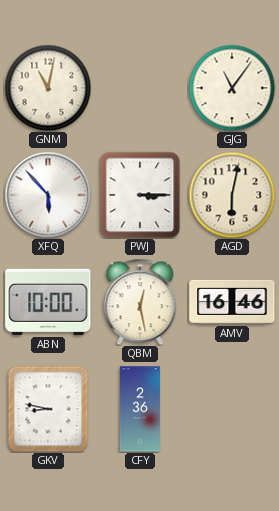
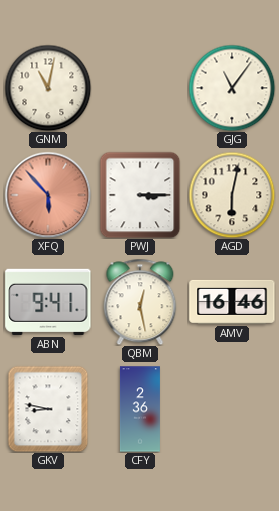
XFQ dial: white -> salmon
ABN: 10:00 -> 9:41
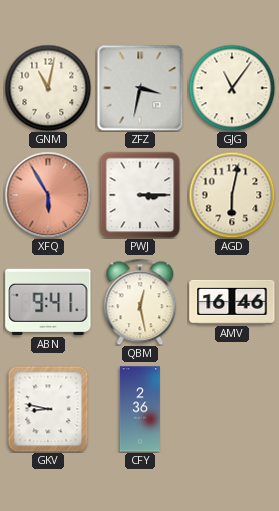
ZFZ: none -> 3:32
XFQ: 5:53 -> 5:55
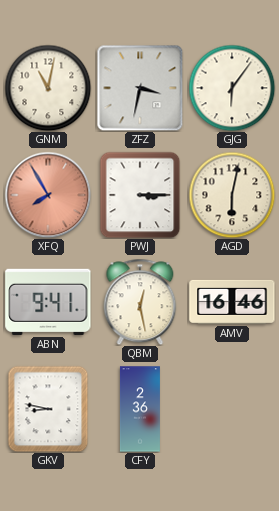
GJG: 11:06 -> 6:06
XFQ: 5:55 -> 7:55
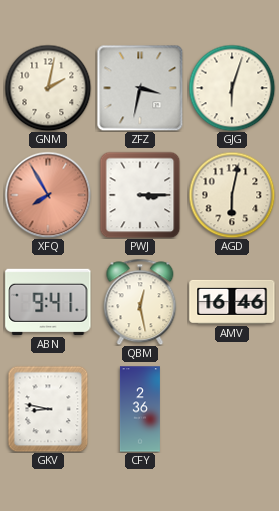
GNM: 11:02 -> 2:02
GJG: 6:06 -> 6:03
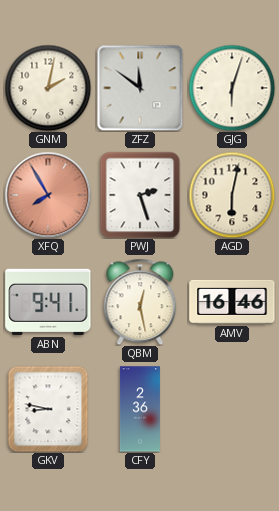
ZFZ: 3:32 -> 11:51
PWJ: 3:15 -> 2:27
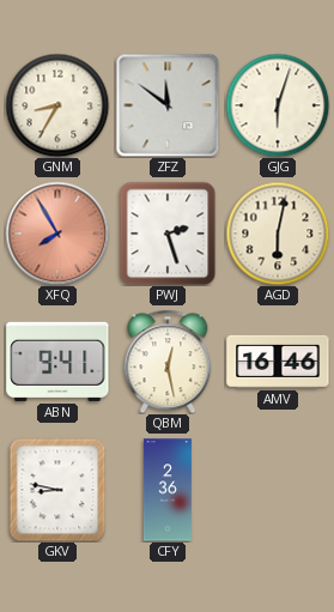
GNM: 2:02 -> 8:35
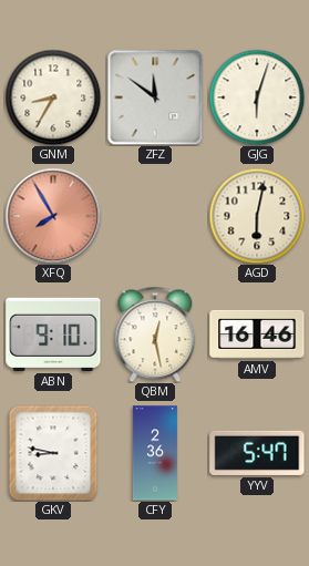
PWJ: 2:27 -> none
ABN: 9:41 -> 9:10
YYV: none -> 5:47
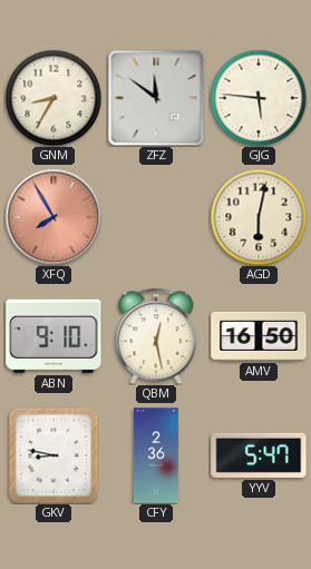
GJG: 6:03 -> 5:46
AMV: 16:46 -> 16:50
